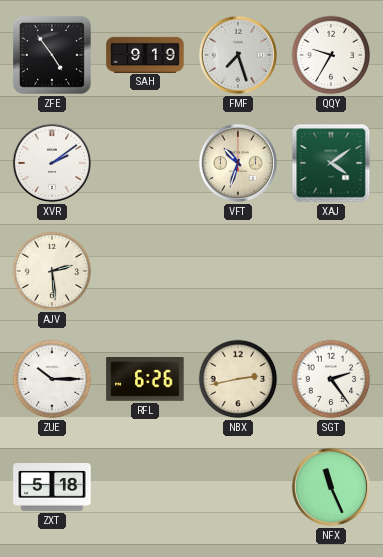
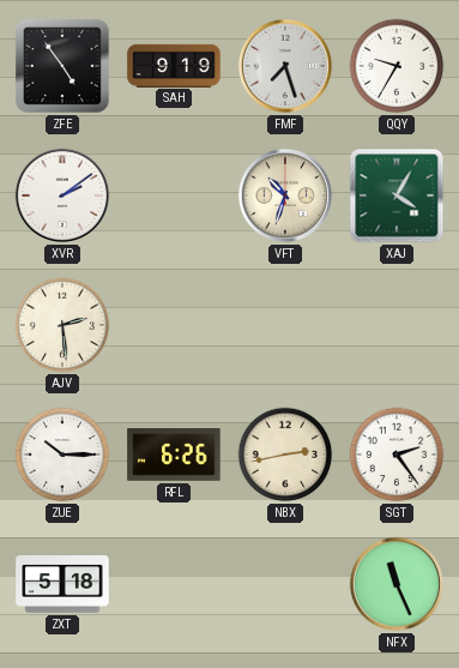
XAJ: 4:09 -> 4:05
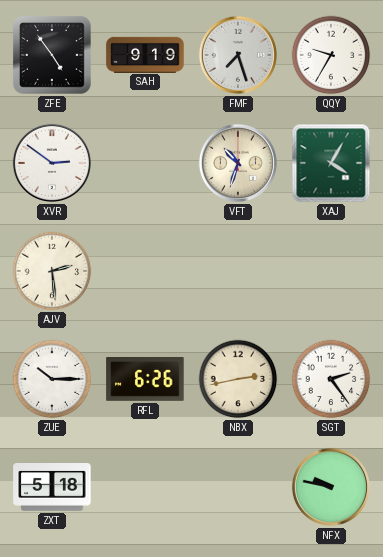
XVR: 2:09 -> 2:51
NFX: 11:26 -> 9:47
